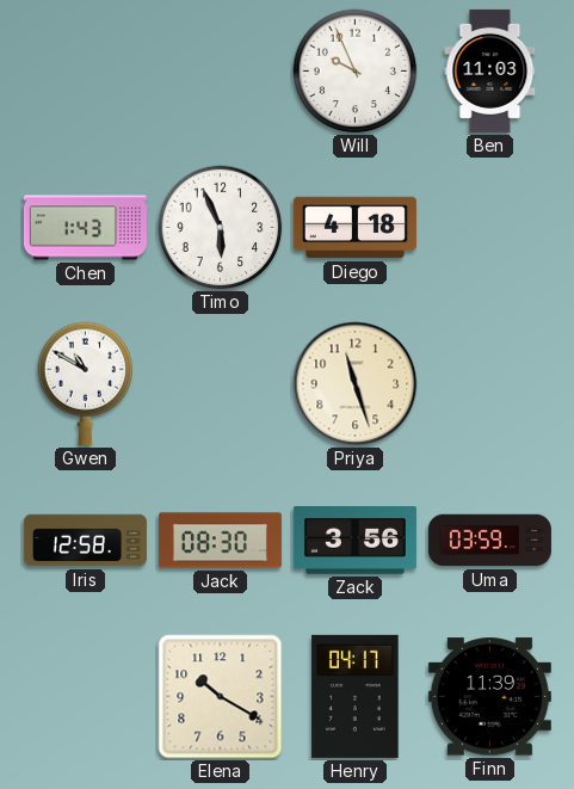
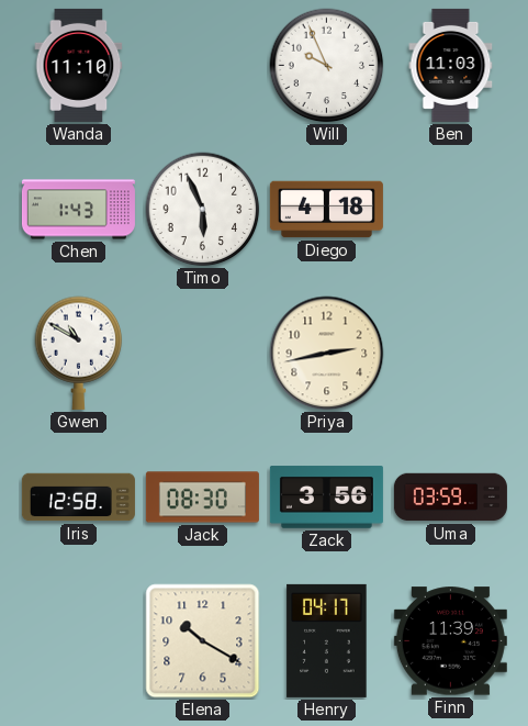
Wanda: none -> 11:10
Priya: 11:27 -> 2:43
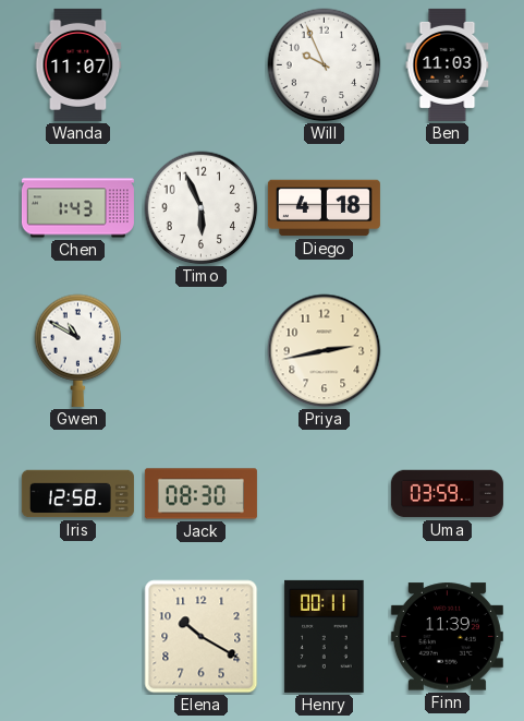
Wanda: 11:10 -> 11:07
Zack: 3:56 -> none
Henry: 04:17 -> 00:11
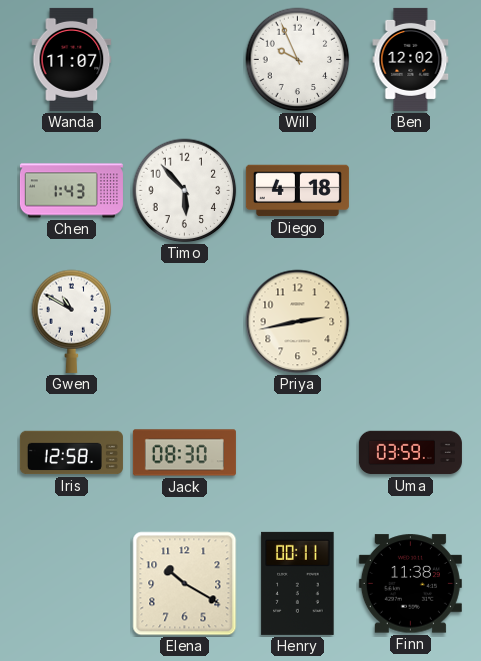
Ben: 11:03 -> 12:02
Timo: 5:56 -> 5:53
Finn: 11:39 -> 11:38
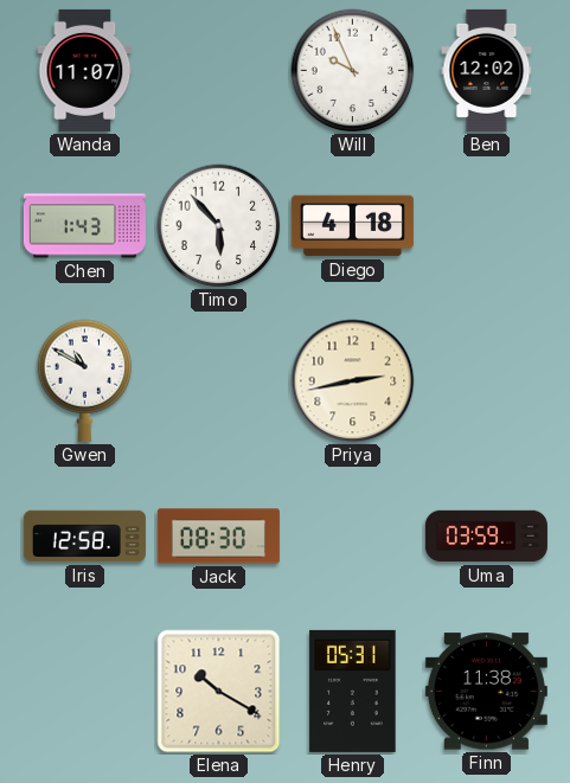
Henry: 00:11 -> 05:31
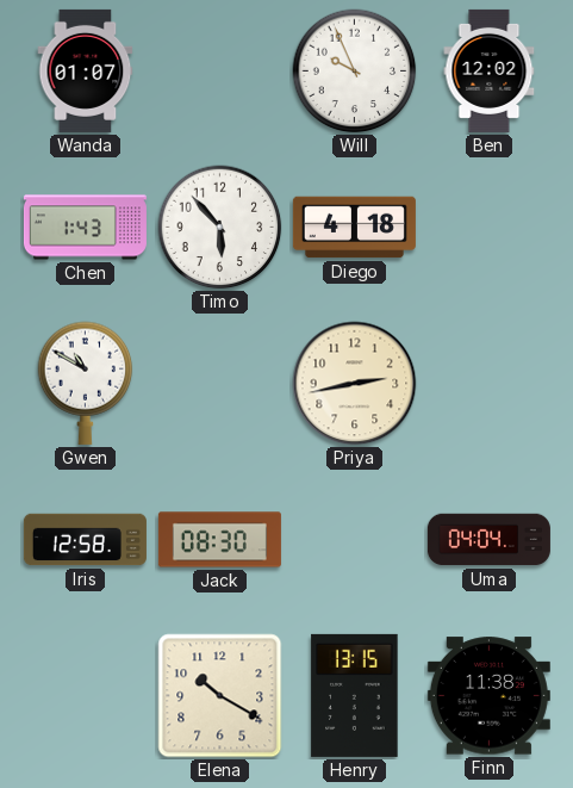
Wanda: 11:07 -> 01:07
Uma: 03:59 -> 04:04
Henry: 05:31 -> 13:15
